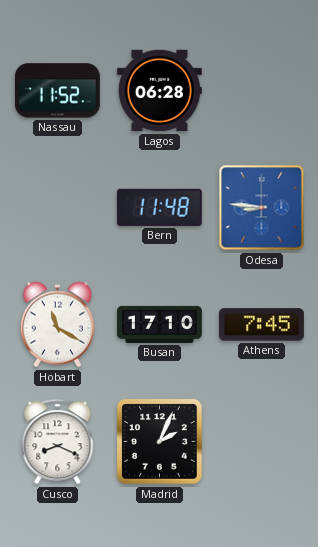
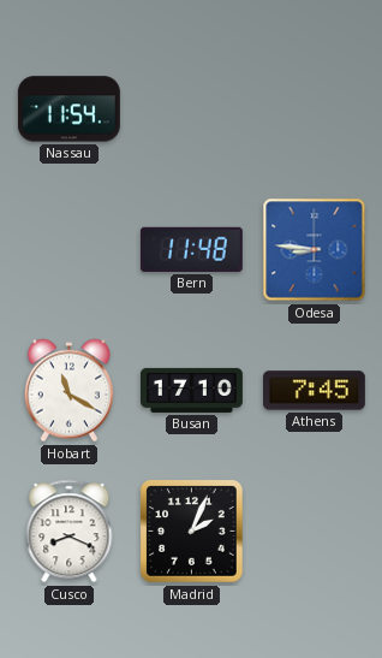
Nassau: 11:52 -> 11:54
Lagos: 06:28 -> none
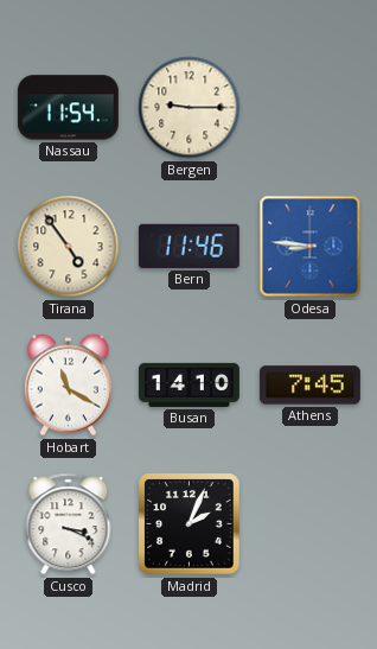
Bergen: none -> 9:15
Tirana: none -> 4:54
Bern: 11:48 -> 11:46
Busan: 17:10 -> 14:10
Cusco: 8:19 -> 3:19
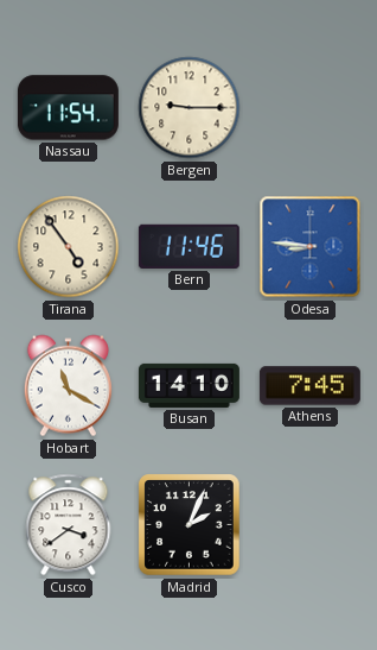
Cusco: 3:19 -> 3:39
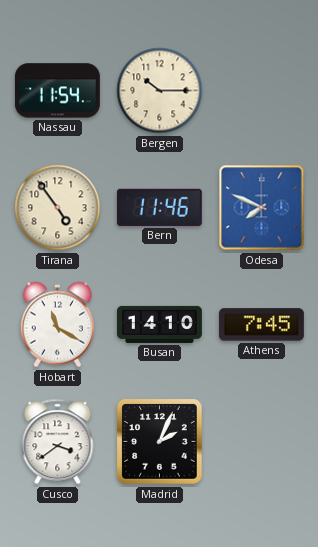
Bergen: 9:15 -> 10:15
Odesa: 8:46 -> 7:49
